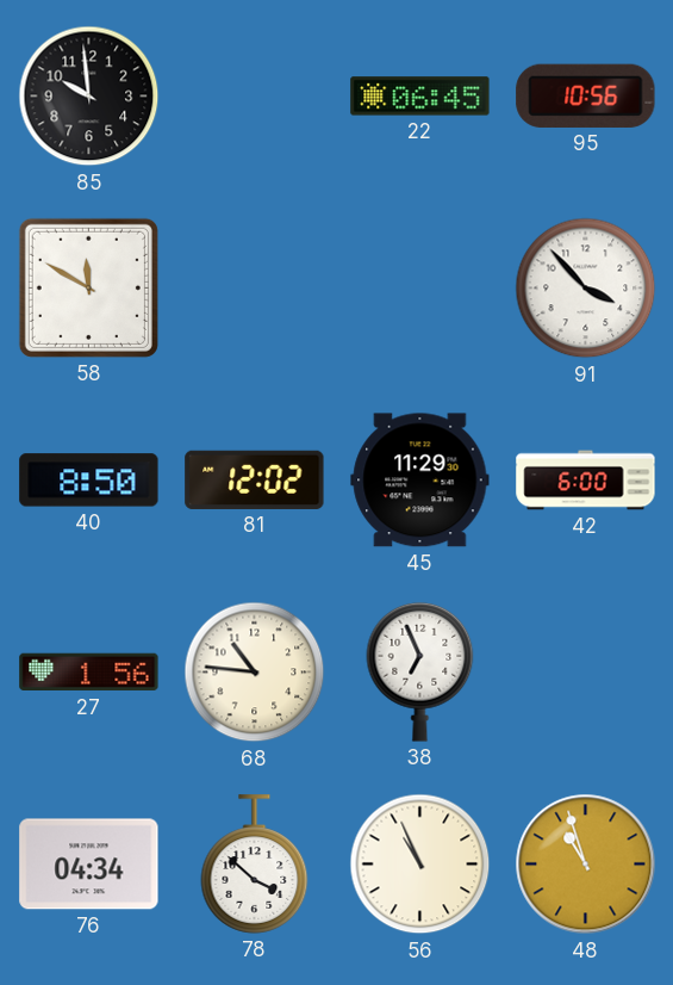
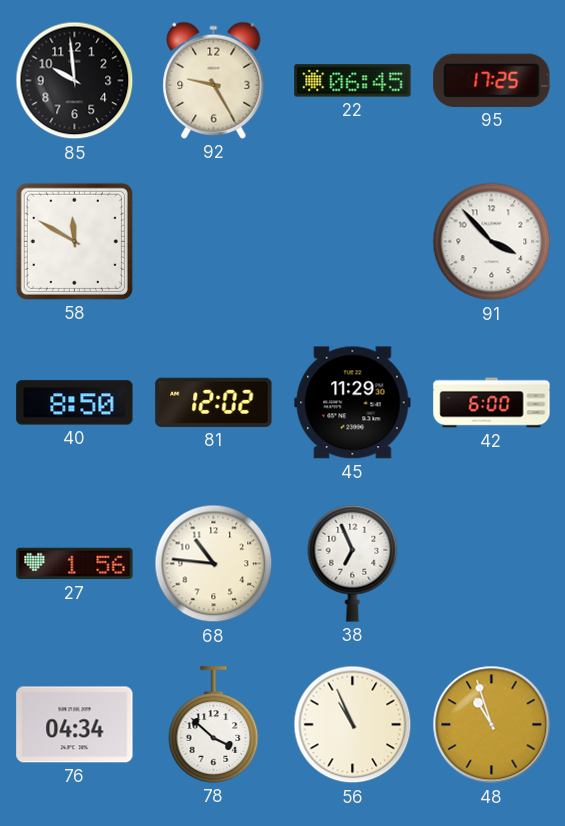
92: none -> 9:25
95: 10:56 -> 17:25
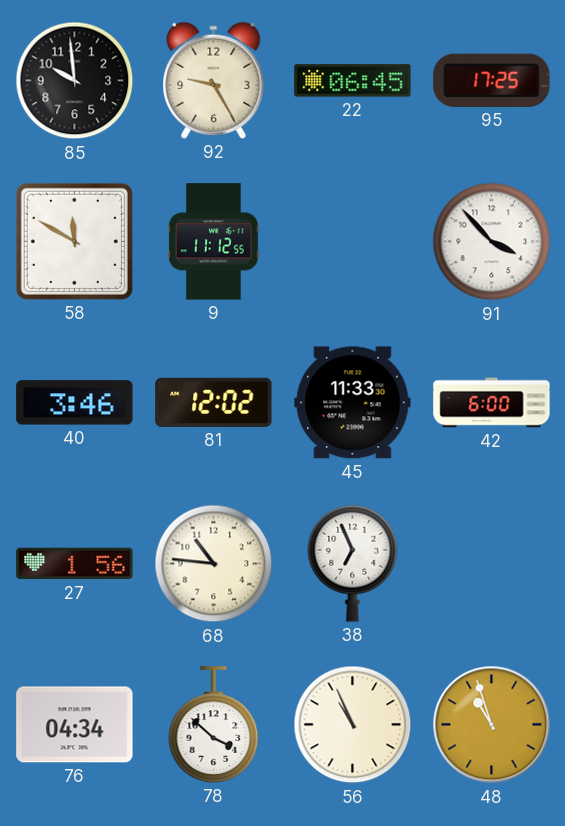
9: none -> 11:12
40: 8:50 -> 3:46
45: 11:29 -> 11:33
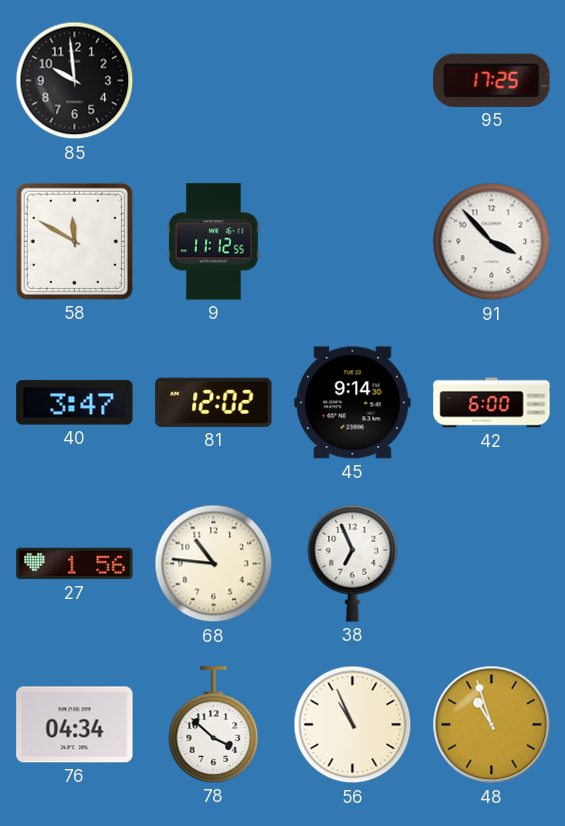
92: 9:25 -> none
22: 06:45 -> none
40: 3:46 -> 3:47
45: 11:33 -> 9:14
